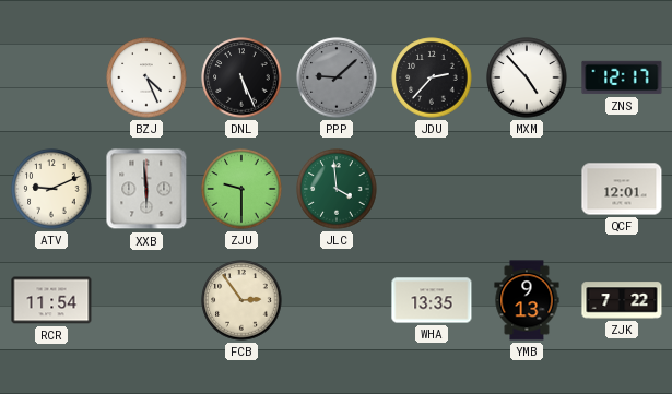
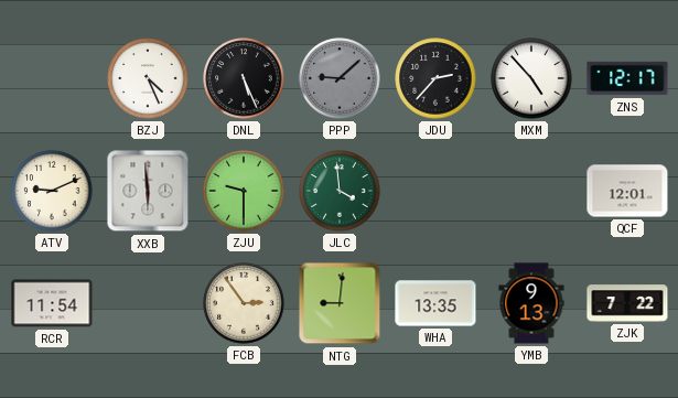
NTG: none -> 9:01
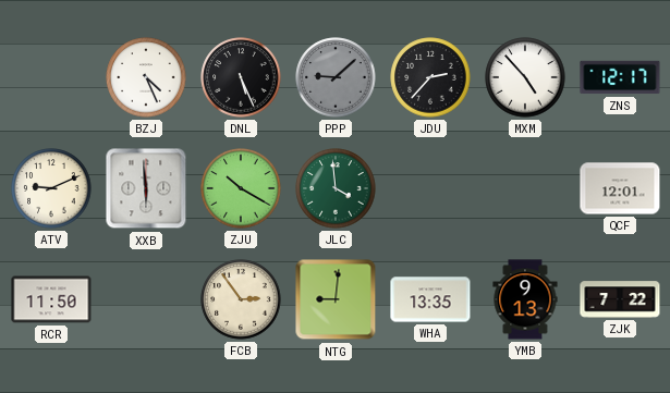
ZJU: 9:30 -> 10:20
RCR: 11:54 -> 11:50
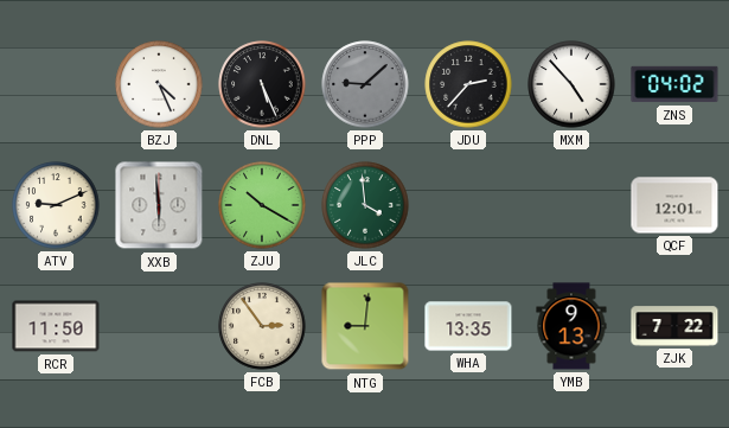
ZNS: 12:17 -> 04:02
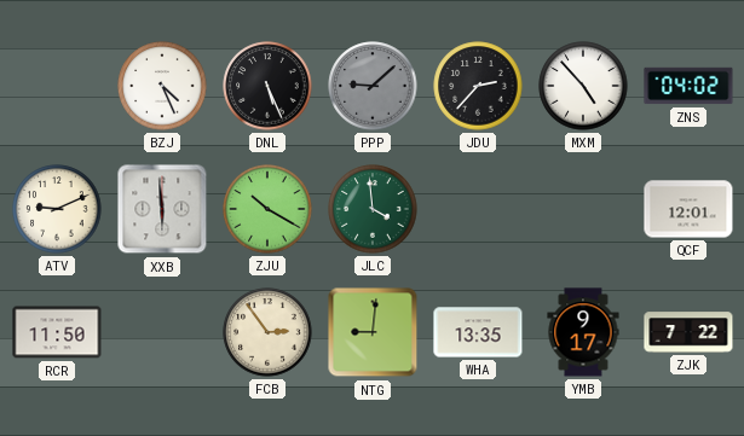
YMB: 9:13 -> 9:17
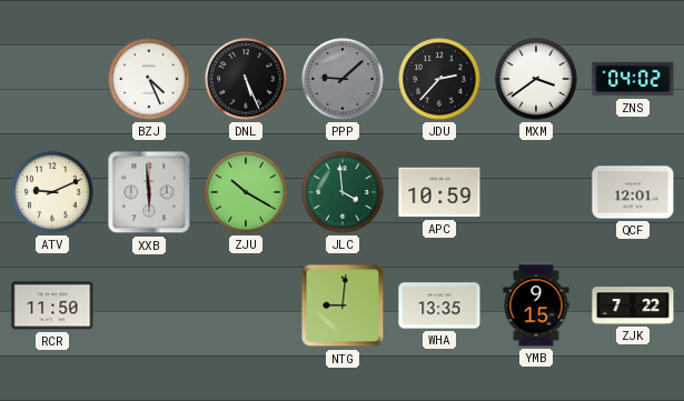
MXM: 4:53 -> 3:39
APC: none -> 10:59
FCB: 2:54 -> none
YMB: 9:17 -> 9:15
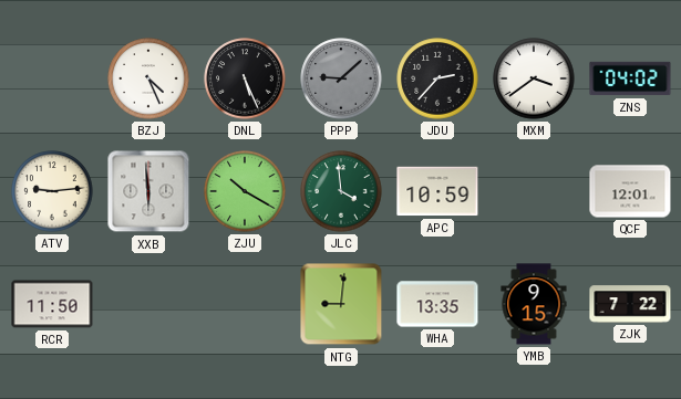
ATV: 9:11 -> 9:14
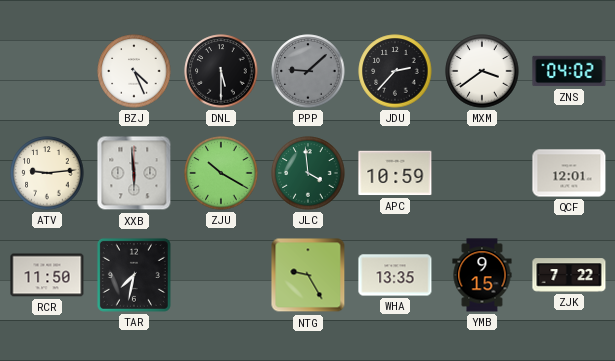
DNL: 5:26 -> 5:30
TAR: none -> 7:32
NTG: 9:01 -> 9:25
